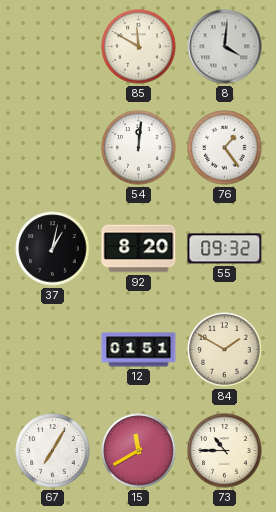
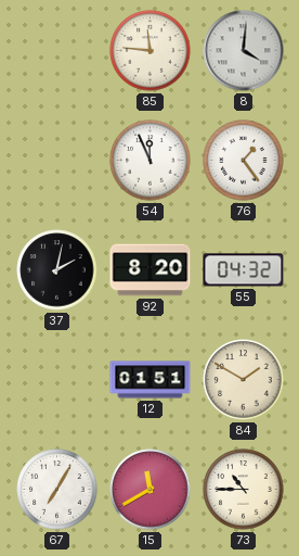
85: 11:50 -> 11:46
54: 12:01 -> 11:56
37: 1:02 -> 2:02
55: 09:32 -> 04:32
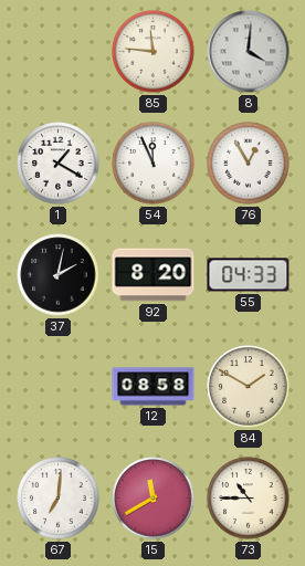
1: none -> 1:20
76: 1:24 -> 12:55
55: 04:32 -> 04:33
12: 01:51 -> 08:58
67: 7:05 -> 7:01
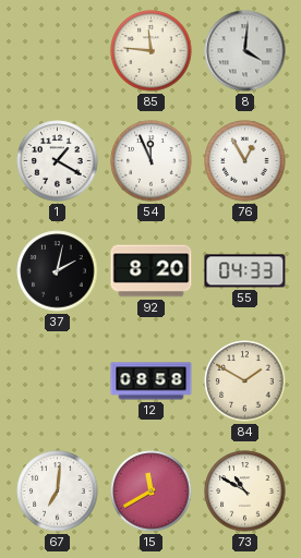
73: 10:45 -> 10:50
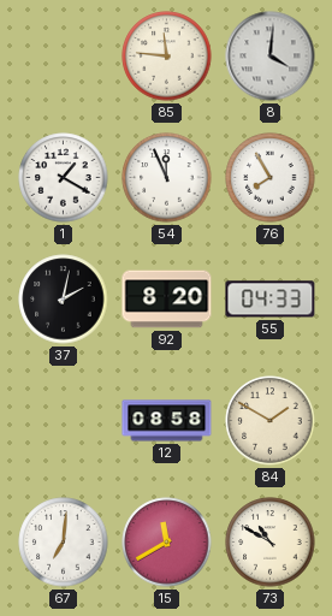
76: 12:55 -> 7:55
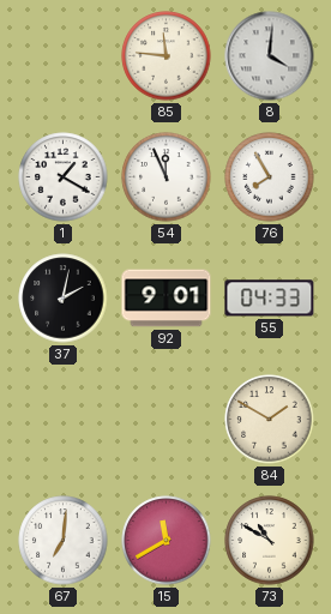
92: 8:20 -> 9:01
12: 08:58 -> none
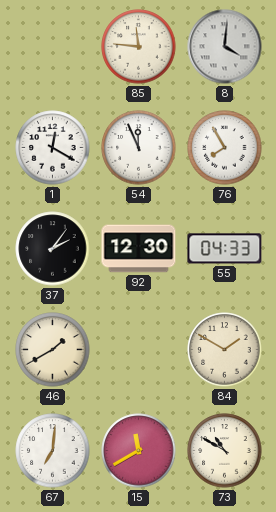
1: 1:20 -> 12:20
37: 2:02 -> 2:06
92: 9:01 -> 12:30
46: none -> 1:40
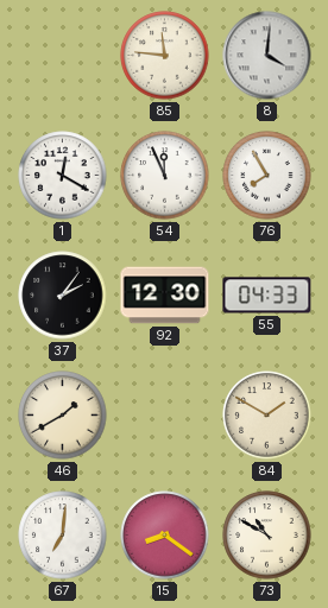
15: 11:40 -> 8:21
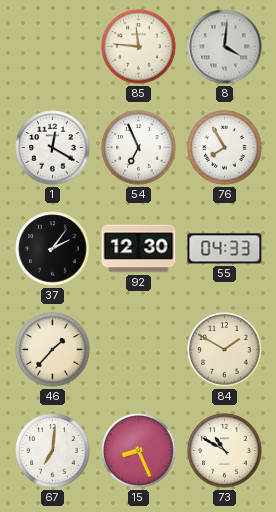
54: 11:56 -> 6:56
46: 1:40 -> 1:37
15: 8:21 -> 8:26
